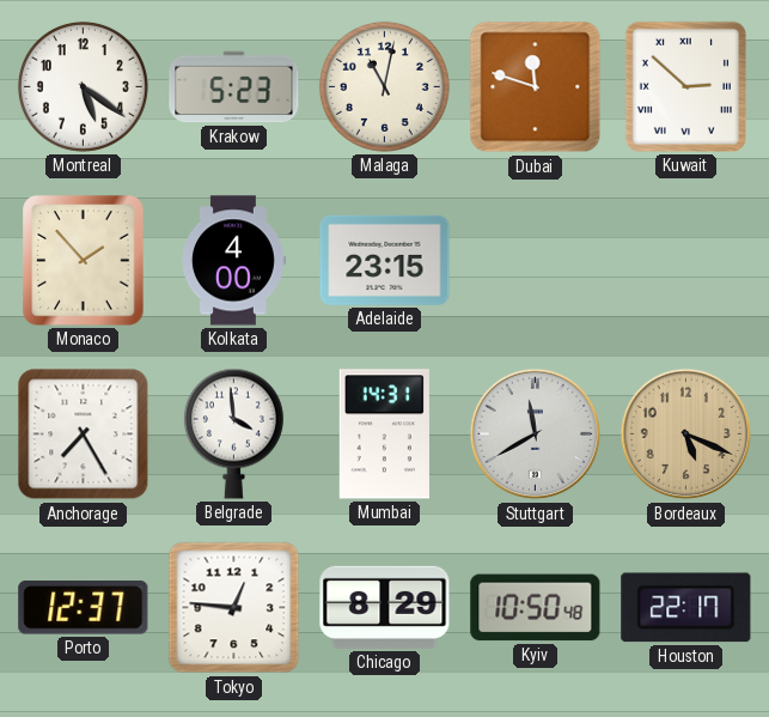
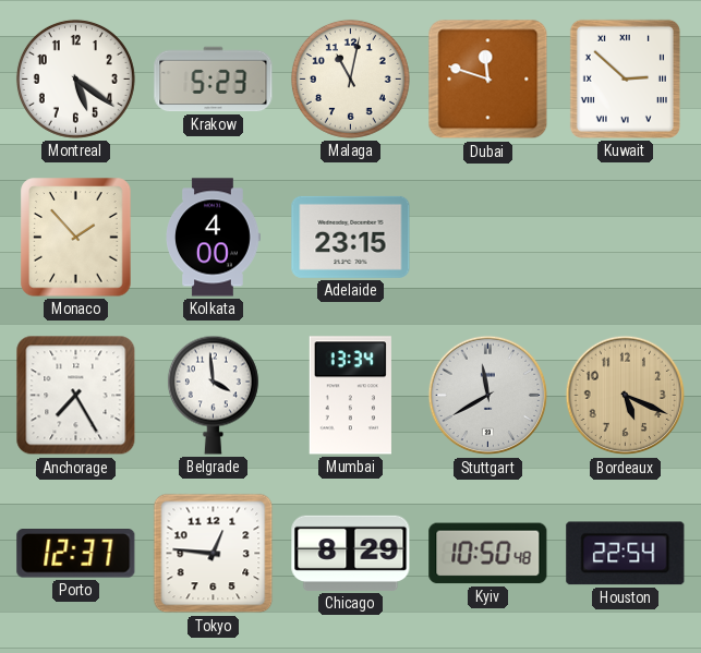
Mumbai: 14:31 -> 13:34
Houston: 22:17 -> 22:54
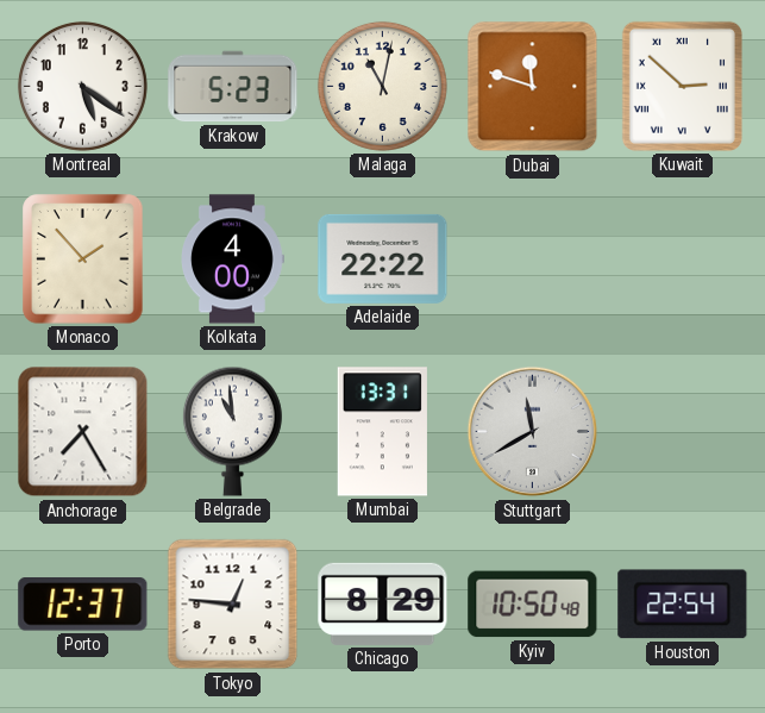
Adelaide: 23:15 -> 22:22
Belgrade: 3:59 -> 10:59
Mumbai: 13:34 -> 13:31
Bordeaux: 5:19 -> none
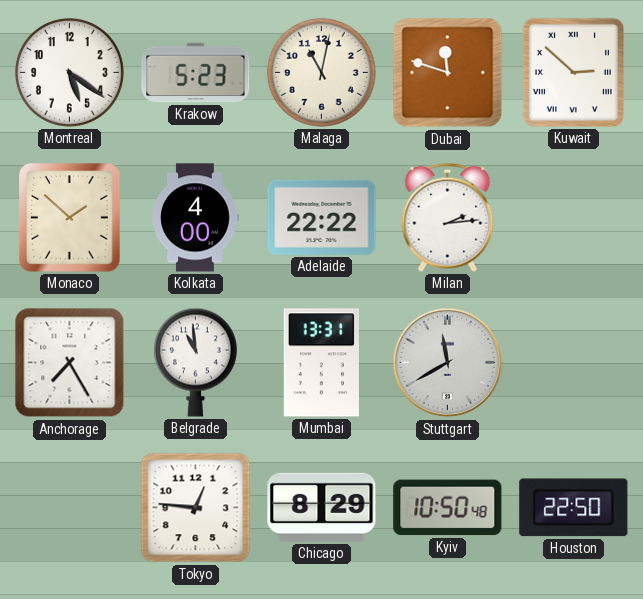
Monaco: 1:53 -> 1:52
Milan: none -> 2:14
Porto: 12:37 -> none
Houston: 22:54 -> 22:50
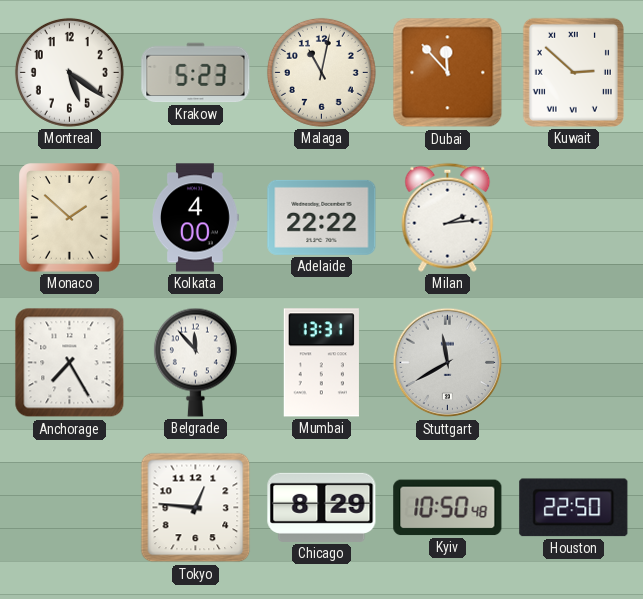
Dubai: 11:48 -> 11:53
Belgrade: 10:59 -> 11:53
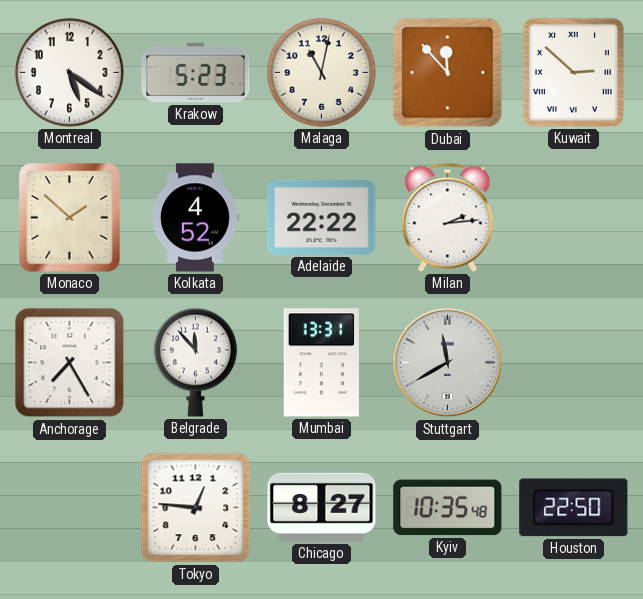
Kolkata: 4:00 -> 4:52
Chicago: 8:29 -> 8:27
Kyiv: 10:50 -> 10:35
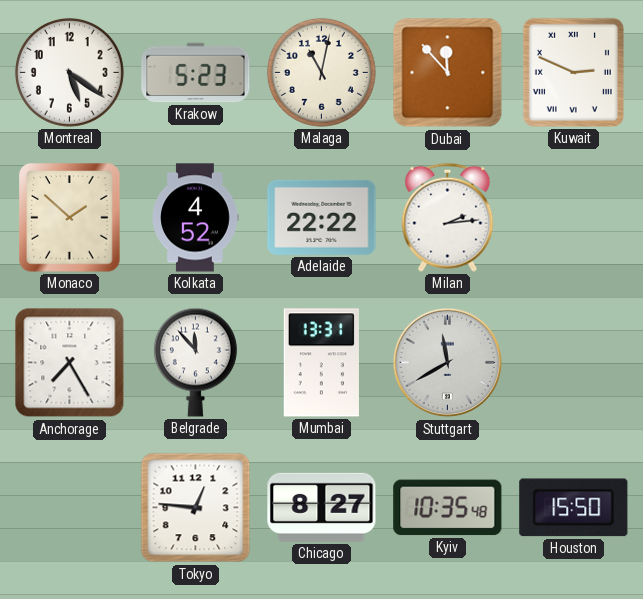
Kuwait: 2:52 -> 2:49
Houston: 22:50 -> 15:50
